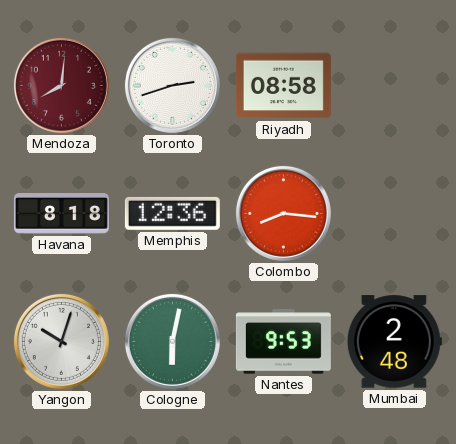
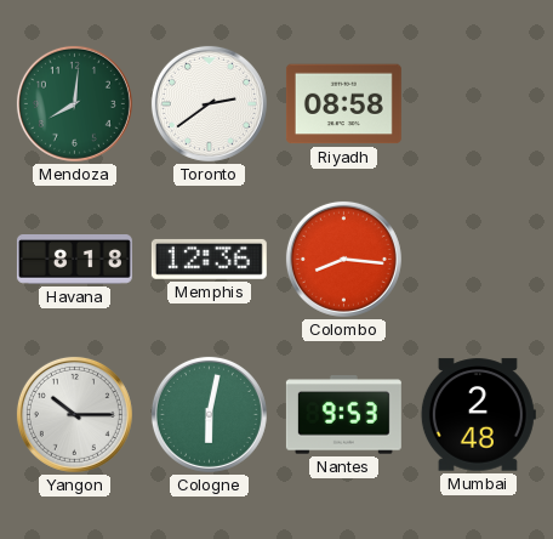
Mendoza dial: burgundy -> green
Toronto: 2:42 -> 2:39
Yangon: 10:03 -> 10:15
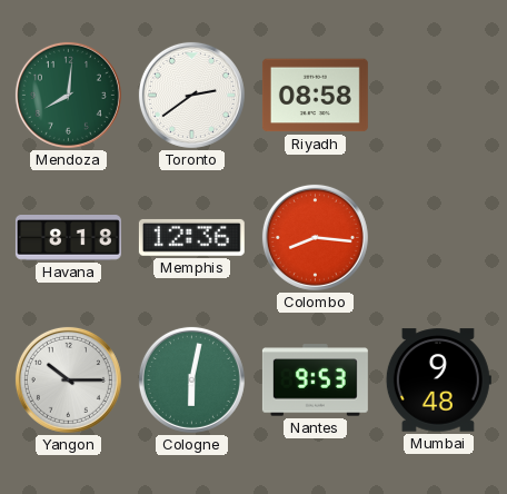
Mumbai: 2:48 -> 9:48
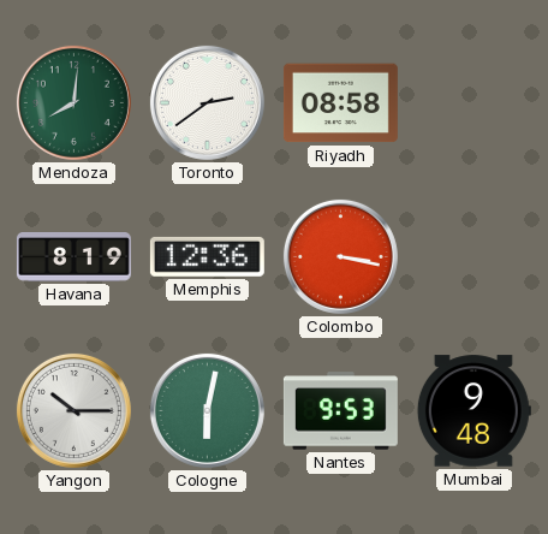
Havana: 8:18 -> 8:19
Colombo: 8:16 -> 3:17
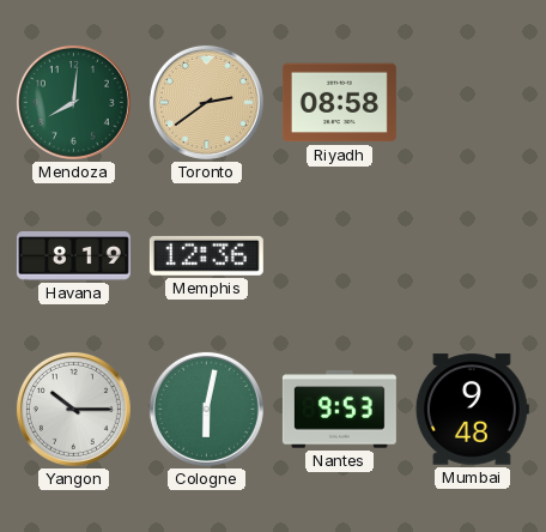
Toronto dial: white -> champagne
Colombo: 3:17 -> none
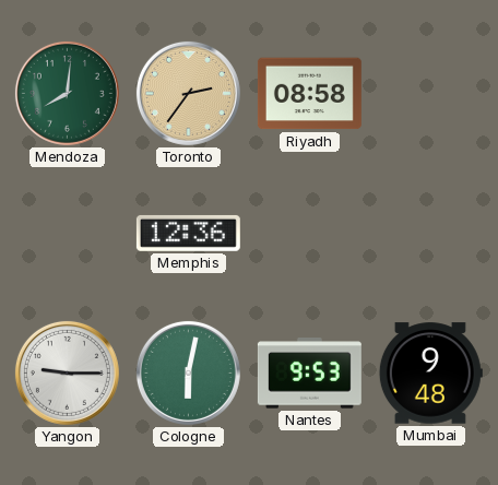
Toronto: 2:39 -> 2:36
Havana: 8:19 -> none
Yangon: 10:15 -> 9:15
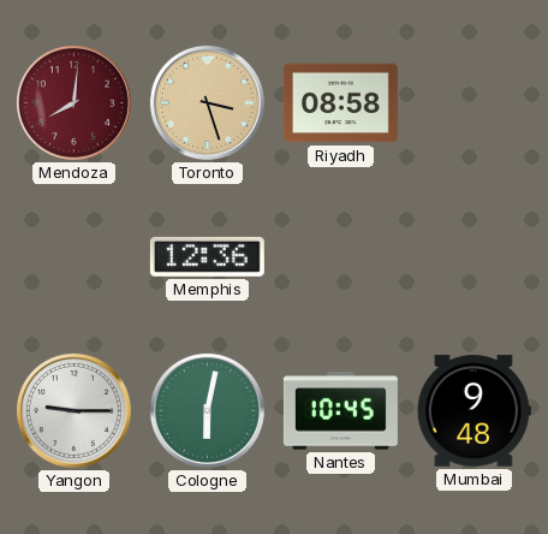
Mendoza dial: green -> burgundy
Toronto: 2:36 -> 3:27
Nantes: 9:53 -> 10:45
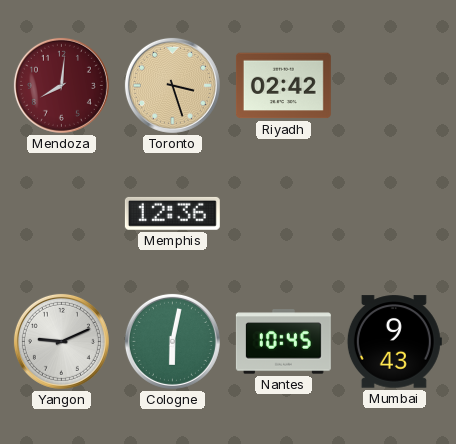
Riyadh: 08:58 -> 02:42
Yangon: 9:15 -> 9:11
Mumbai: 9:48 -> 9:43
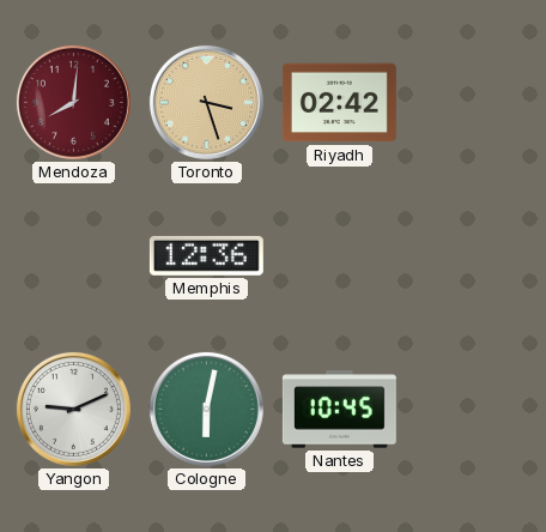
Mumbai: 9:43 -> none
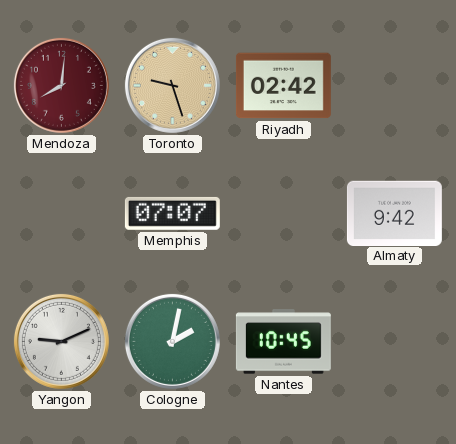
Toronto: 3:27 -> 9:27
Memphis: 12:36 -> 07:07
Almaty: none -> 9:42
Cologne: 6:02 -> 2:02
